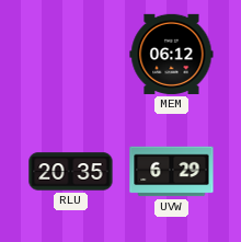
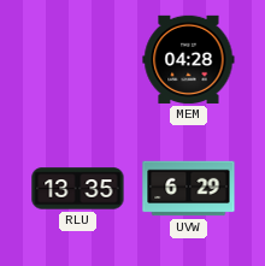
MEM: 06:12 -> 04:28
RLU: 20:35 -> 13:35
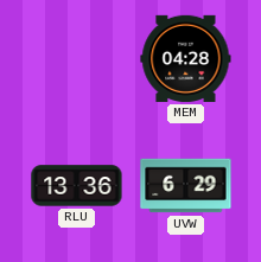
RLU: 13:35 -> 13:36
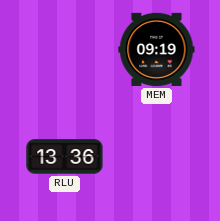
MEM: 04:28 -> 09:19
UVW: 6:29 -> none
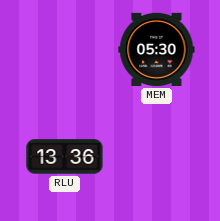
MEM: 09:19 -> 05:30
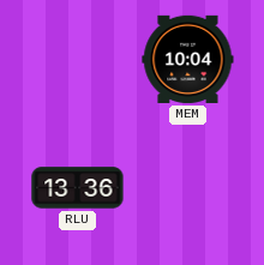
MEM: 05:30 -> 10:04
